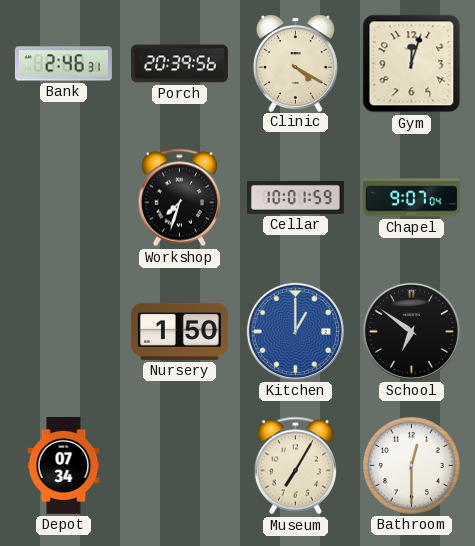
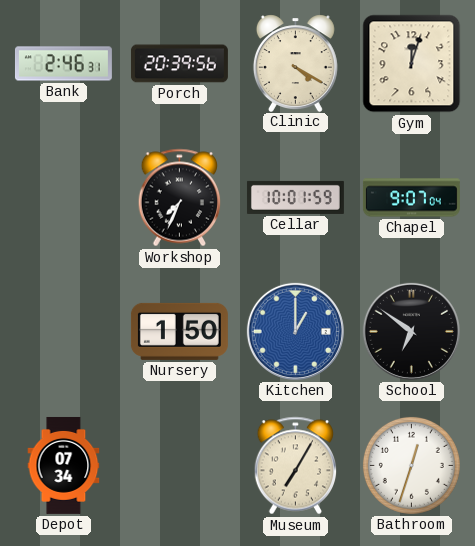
Workshop: 7:33 -> 7:34
Bathroom: 12:30 -> 12:33
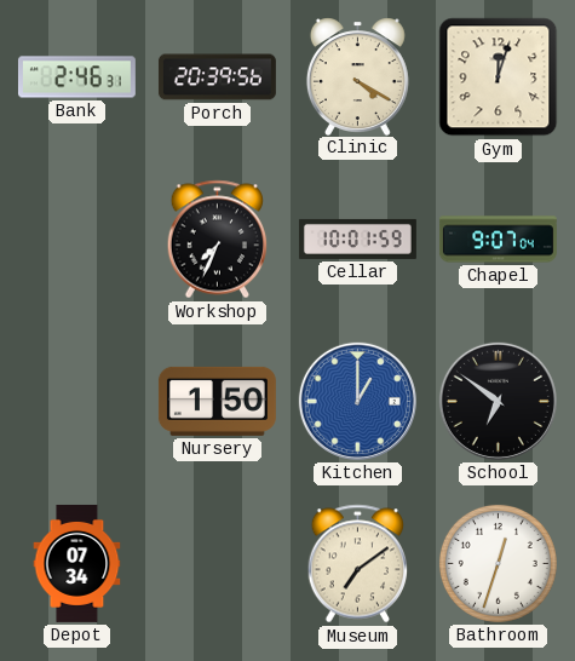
Museum: 7:05 -> 7:09
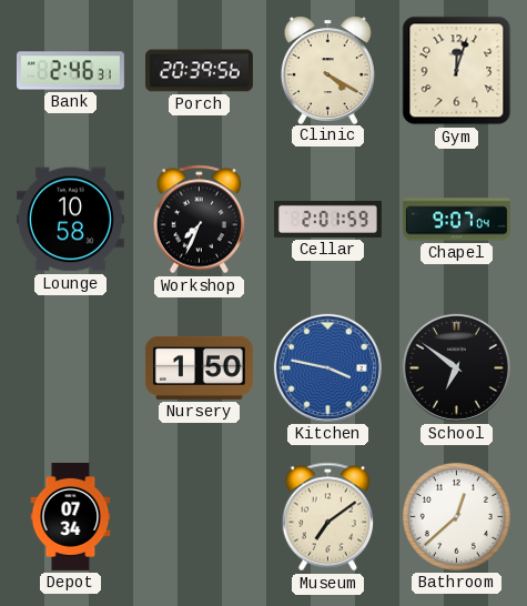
Lounge: none -> 10:58
Cellar: 10:01 -> 2:01
Kitchen: 1:00 -> 3:47
Bathroom: 12:33 -> 12:38
